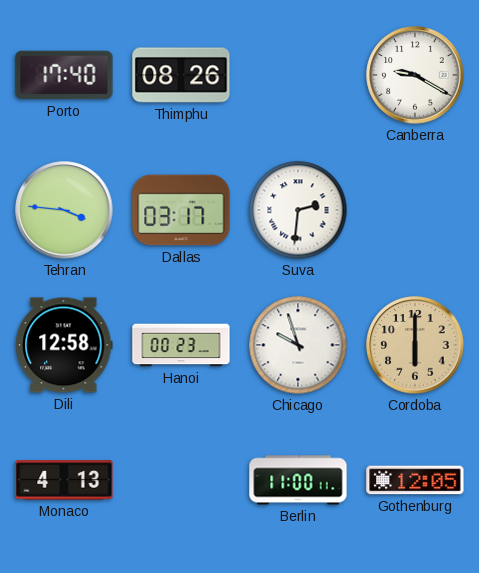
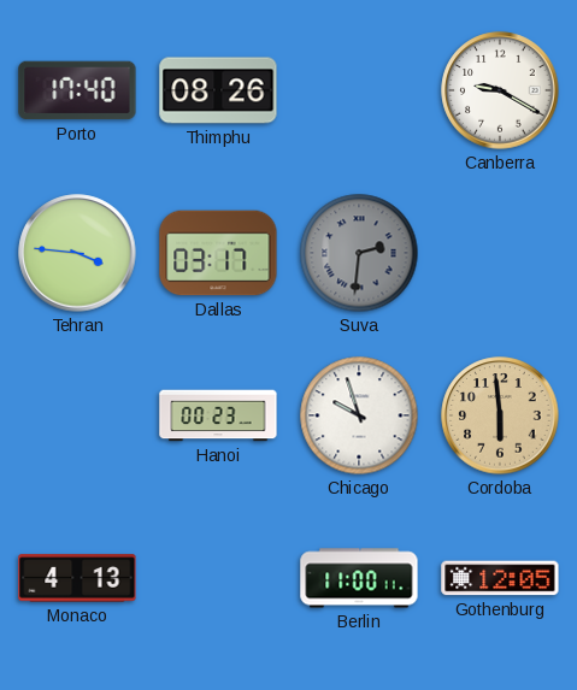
Suva dial: white -> grey
Dili: 12:58 -> none
Cordoba: 6:00 -> 5:59
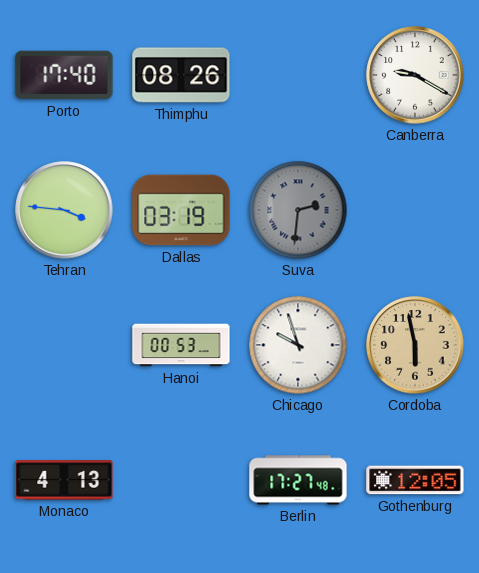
Dallas: 03:17 -> 03:19
Hanoi: 00:23 -> 00:53
Cordoba: 5:59 -> 5:58
Berlin: 11:00 -> 17:27
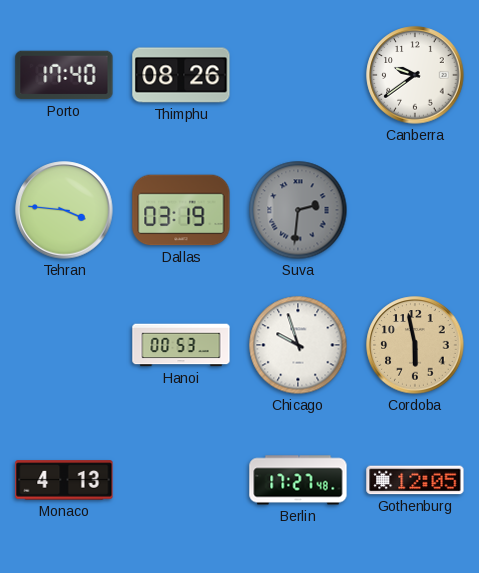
Canberra: 9:20 -> 9:39
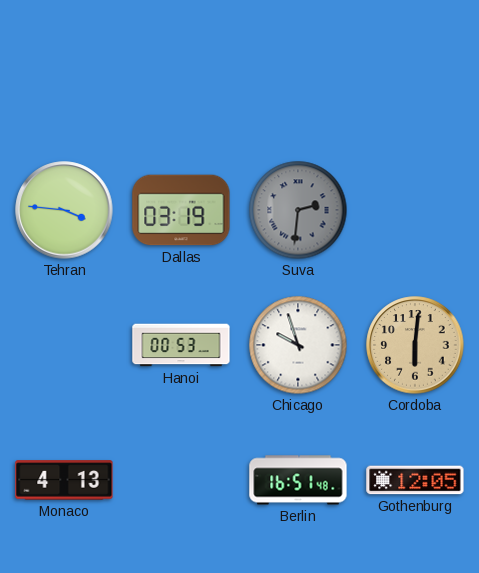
Porto: 17:40 -> none
Thimphu: 08:26 -> none
Canberra: 9:39 -> none
Cordoba: 5:58 -> 6:01
Berlin: 17:27 -> 16:51
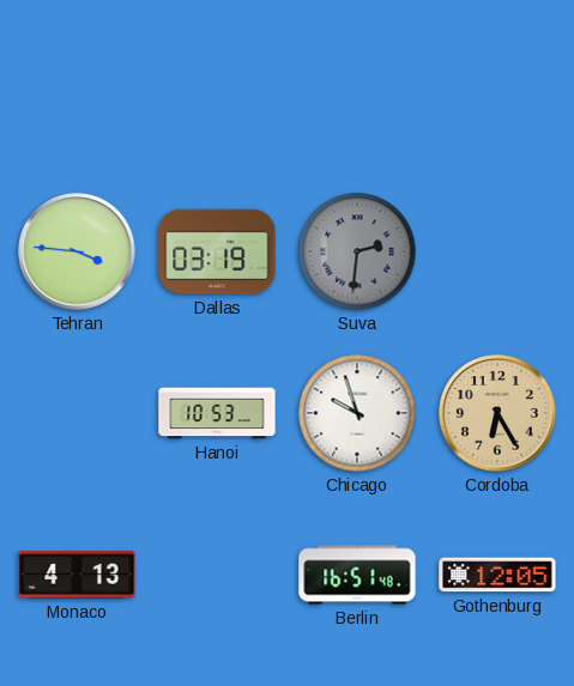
Hanoi: 00:53 -> 10:53
Cordoba: 6:01 -> 6:25
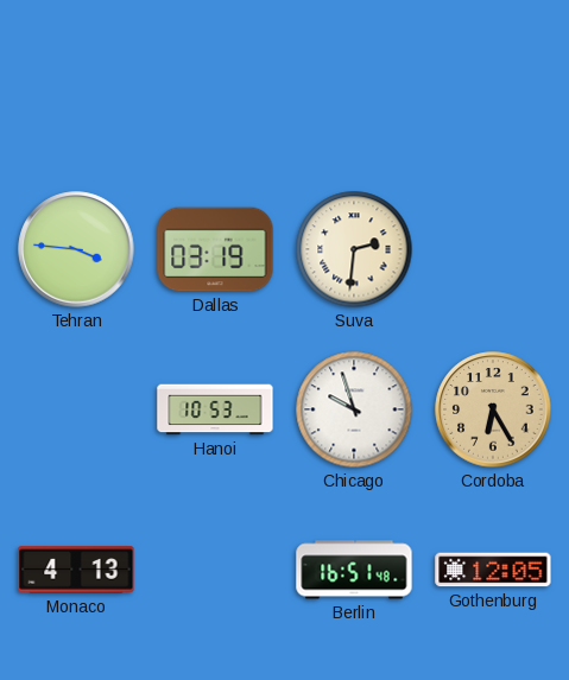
Suva dial: grey -> cream
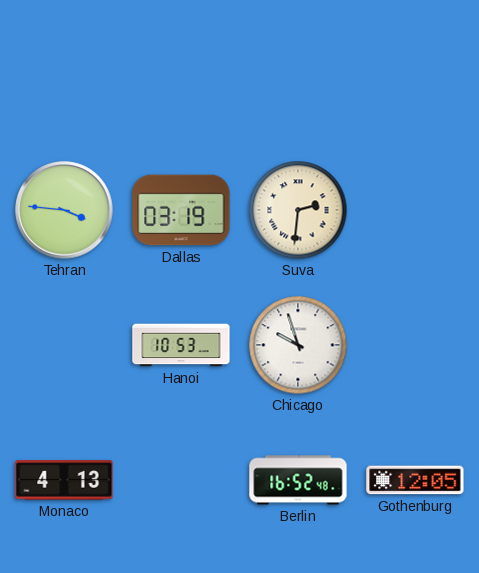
Cordoba: 6:25 -> none
Berlin: 16:51 -> 16:52
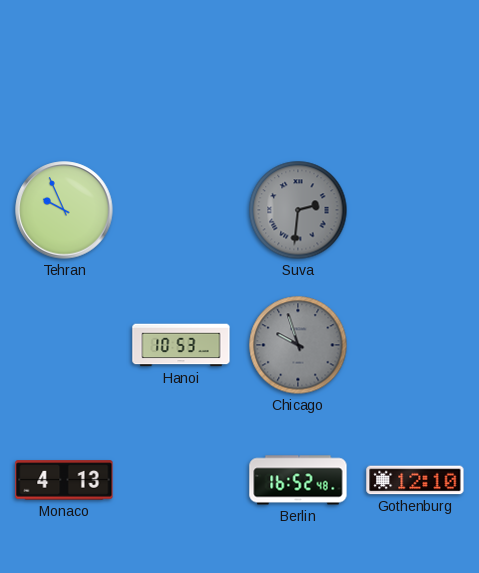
Tehran: 3:46 -> 9:56
Dallas: 03:19 -> none
Suva dial: cream -> grey
Chicago dial: white -> grey
Gothenburg: 12:05 -> 12:10
